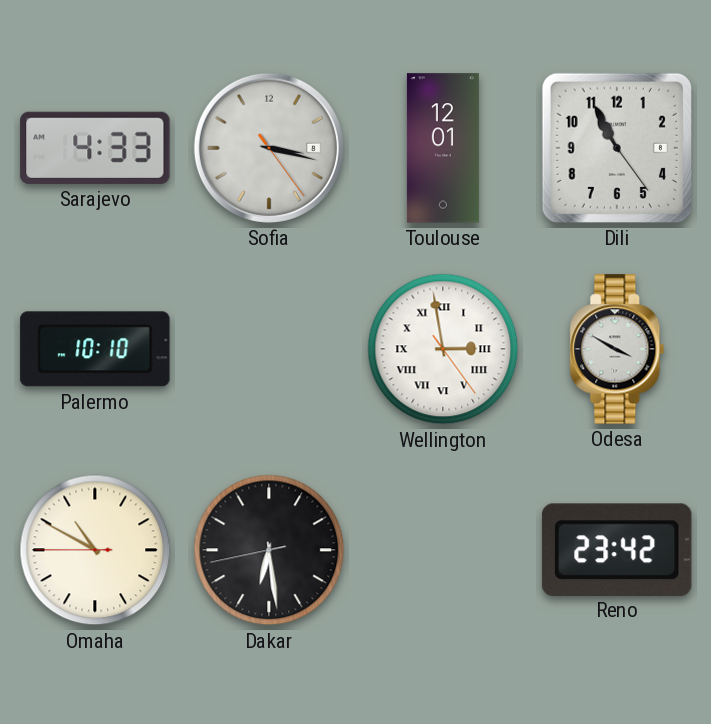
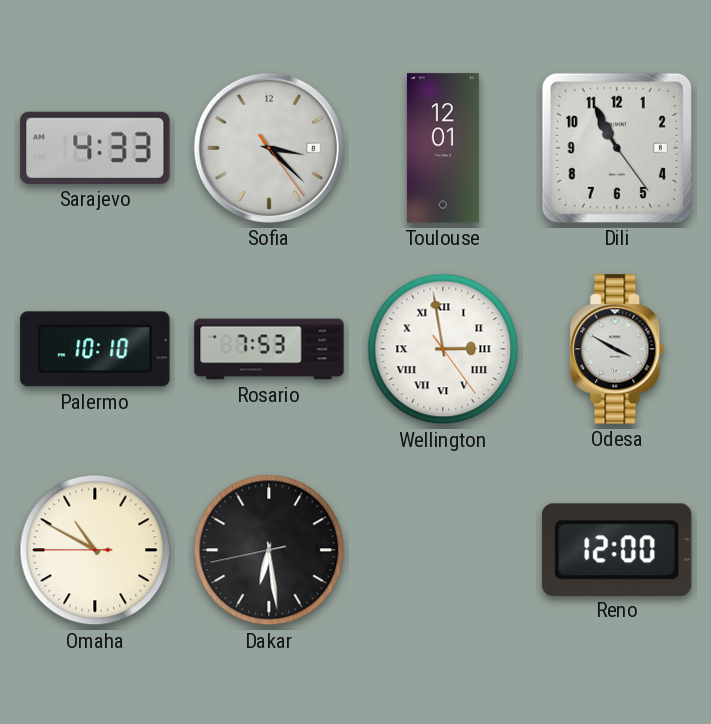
Sofia: 3:17 -> 3:22
Rosario: none -> 7:53
Reno: 23:42 -> 12:00
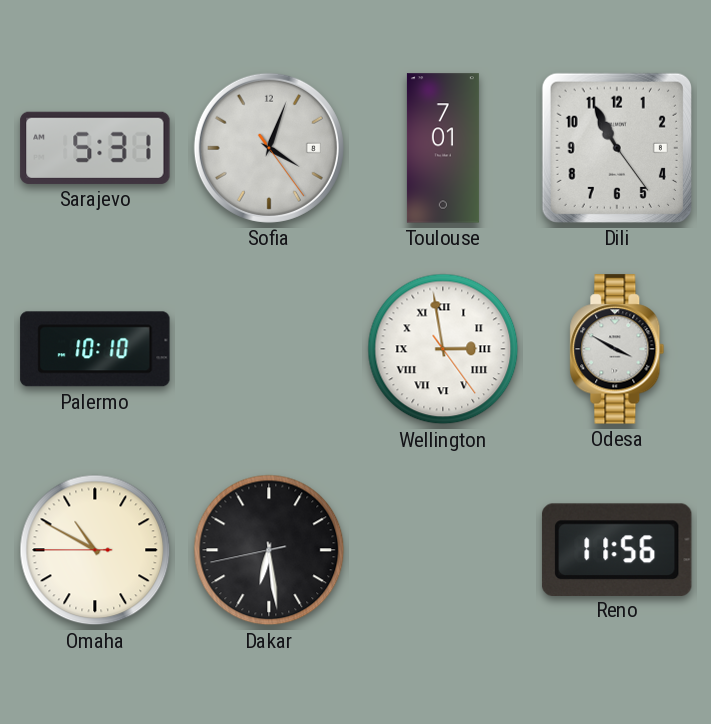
Sarajevo: 4:33 -> 5:31
Sofia: 3:22 -> 4:03
Toulouse: 12:01 -> 7:01
Rosario: 7:53 -> none
Reno: 12:00 -> 11:56
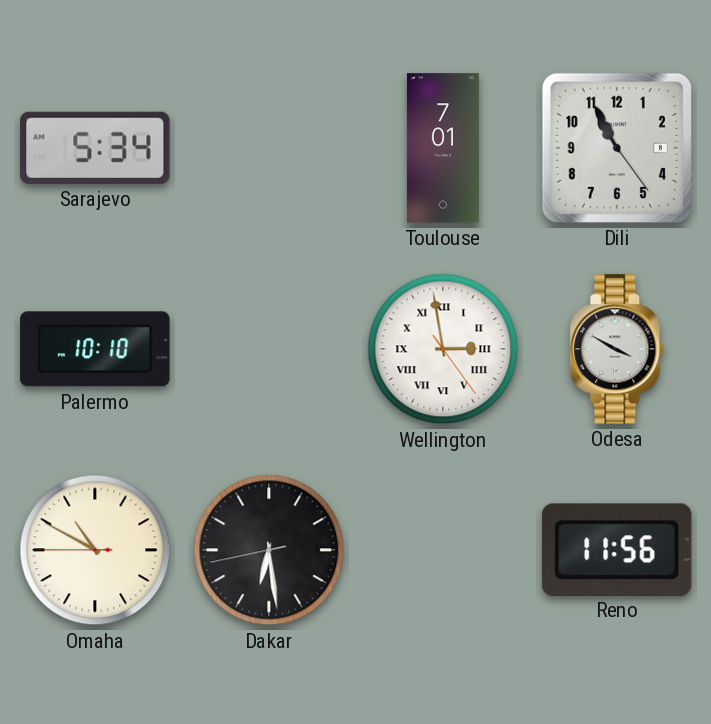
Sarajevo: 5:31 -> 5:34
Sofia: 4:03 -> none
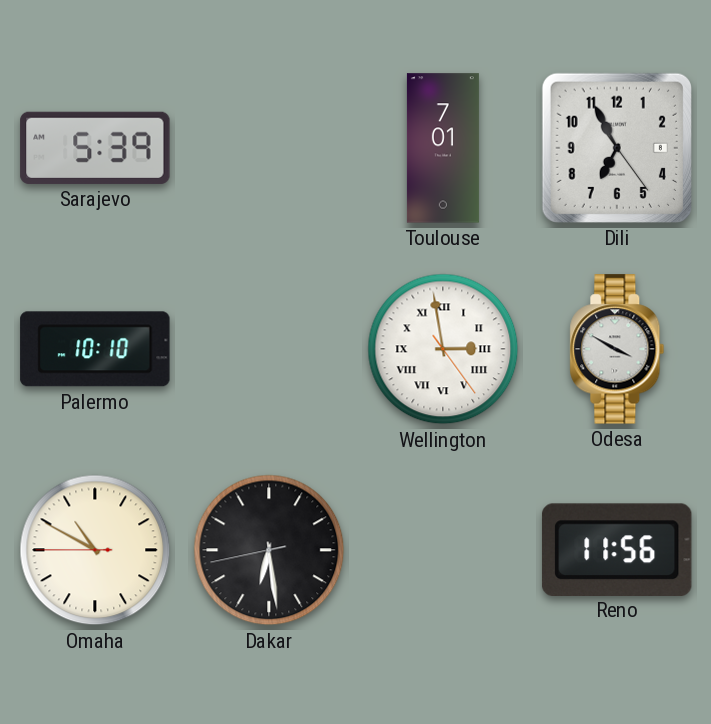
Sarajevo: 5:34 -> 5:39
Dili: 10:55 -> 6:55
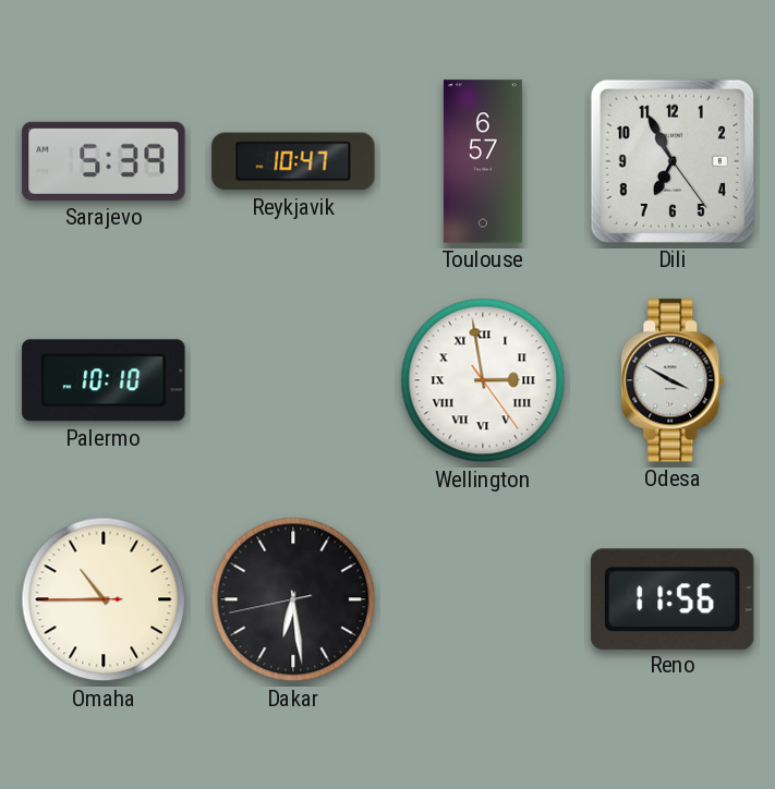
Reykjavik: none -> 10:47
Toulouse: 7:01 -> 6:57
Omaha: 10:49 -> 10:44
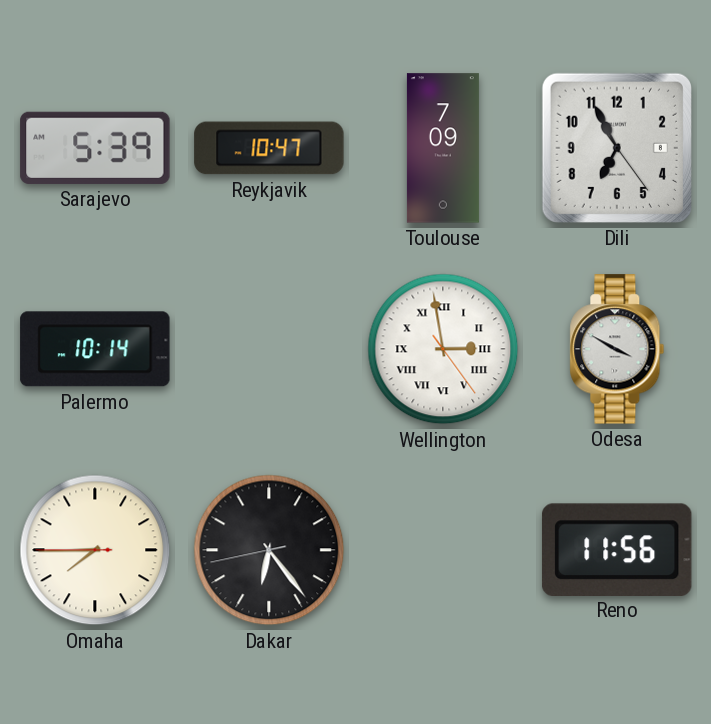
Toulouse: 6:57 -> 7:09
Palermo: 10:10 -> 10:14
Omaha: 10:44 -> 7:44
Dakar: 6:28 -> 6:23
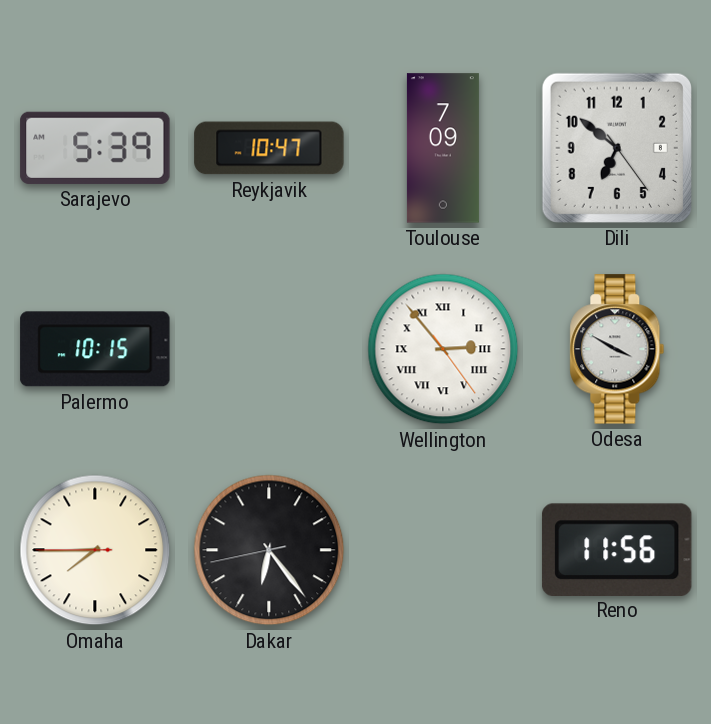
Dili: 6:55 -> 6:51
Palermo: 10:14 -> 10:15
Wellington: 2:58 -> 2:53
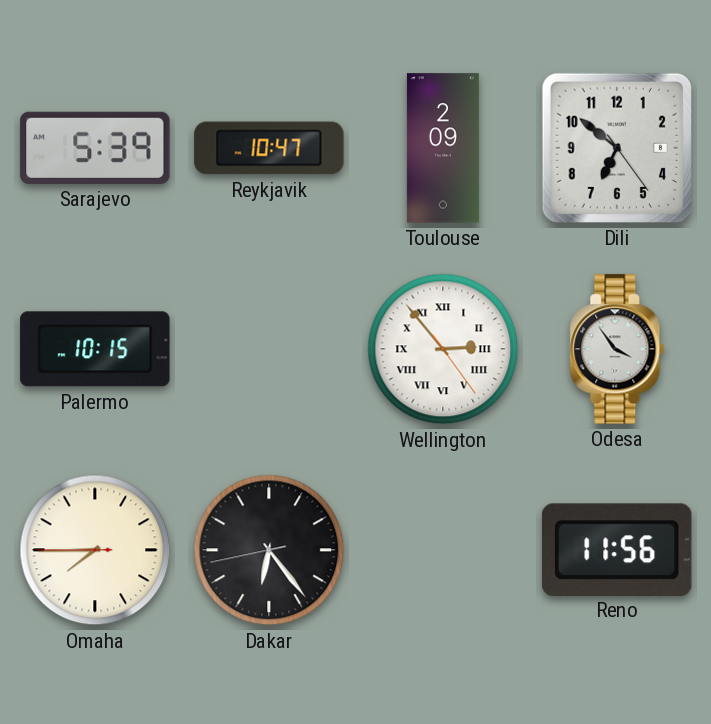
Toulouse: 7:09 -> 2:09
Odesa: 3:50 -> 3:54
